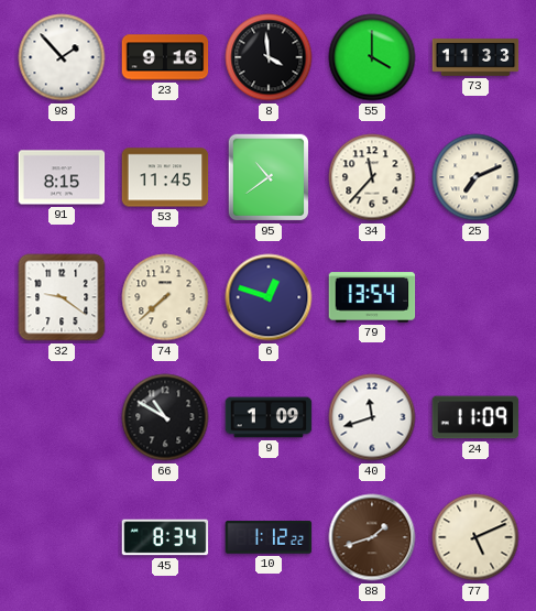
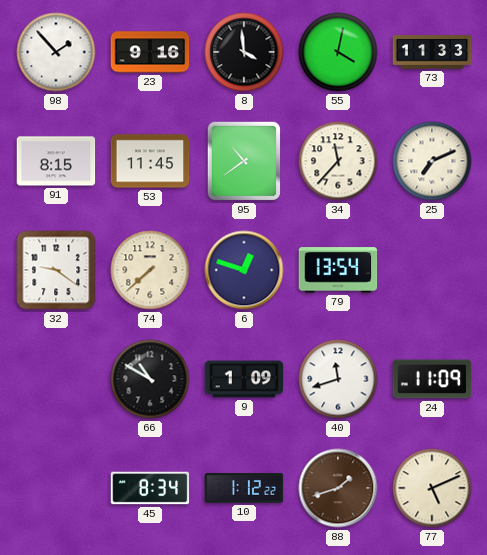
55: 4:00 -> 4:02
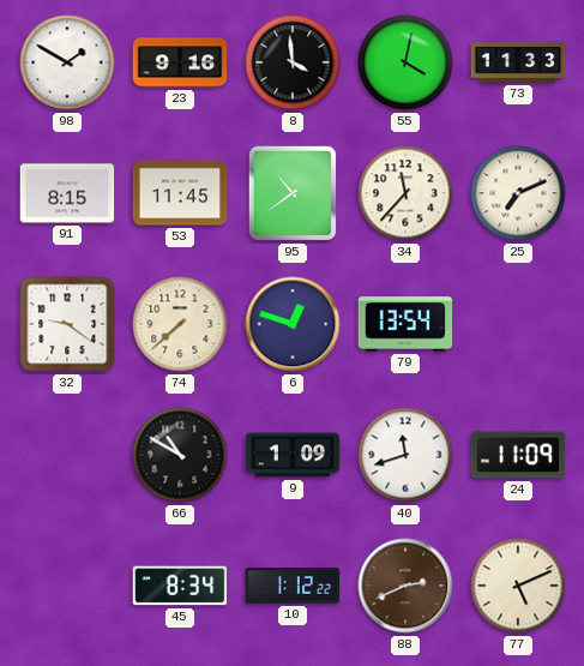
98: 1:53 -> 1:50
88: 1:42 -> 2:41
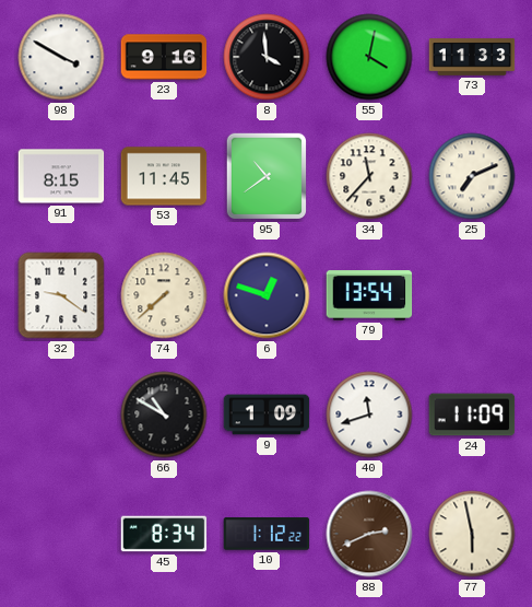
98: 1:50 -> 3:50
77: 5:11 -> 5:58
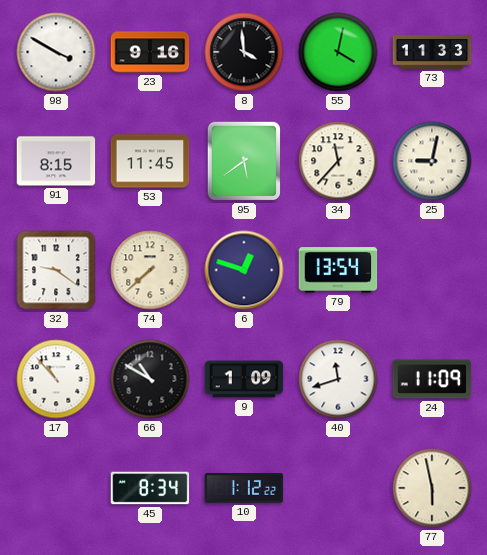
95: 10:39 -> 5:39
25: 7:11 -> 9:02
17: none -> 10:53
88: 2:41 -> none
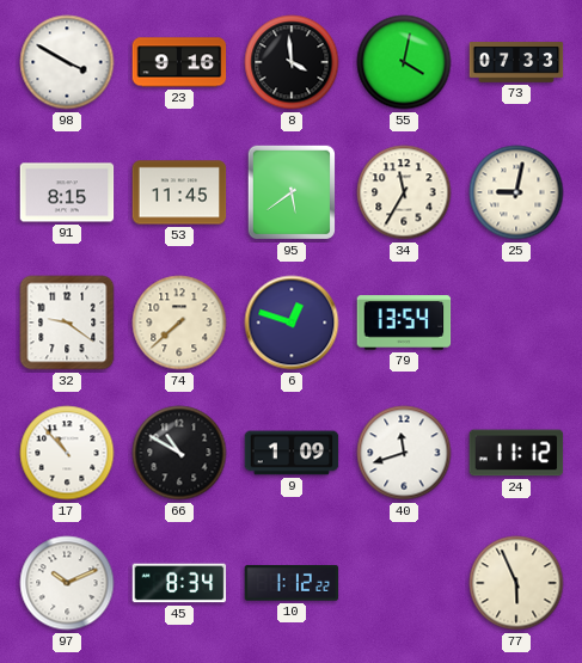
73: 11:33 -> 07:33
34: 11:37 -> 11:35
24: 11:09 -> 11:12
97: none -> 10:11
77: 5:58 -> 5:56
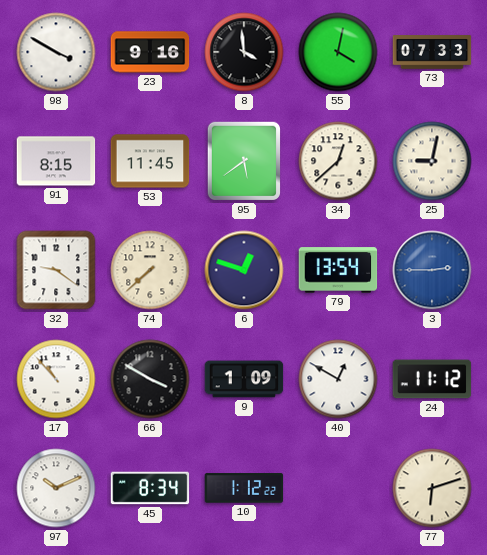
34: 11:35 -> 12:38
3: none -> 2:45
66: 10:50 -> 3:50
40: 11:42 -> 12:50
77: 5:56 -> 6:12
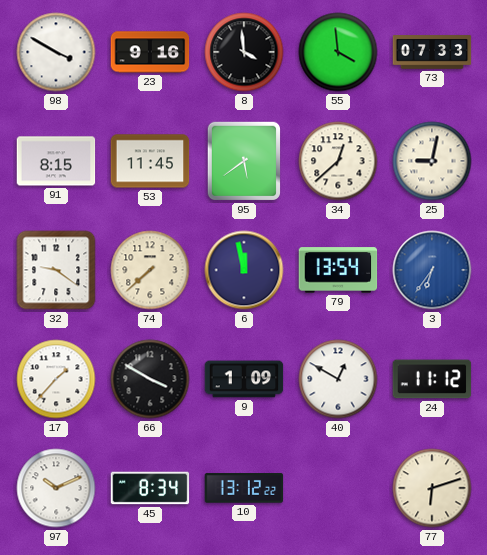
55: 4:02 -> 3:59
6: 12:48 -> 11:58
3: 2:45 -> 6:36
17: 10:53 -> 1:37
10: 1:12 -> 13:12
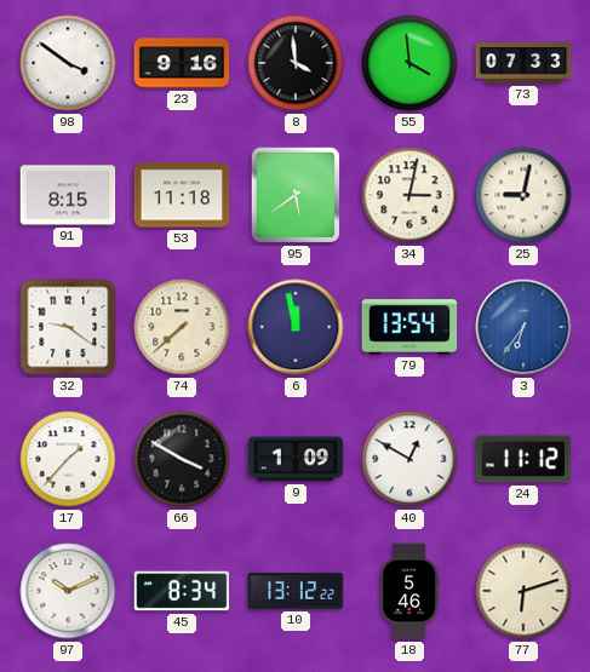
98: 3:50 -> 3:51
53: 11:45 -> 11:18
34: 12:38 -> 3:02
18: none -> 5:46
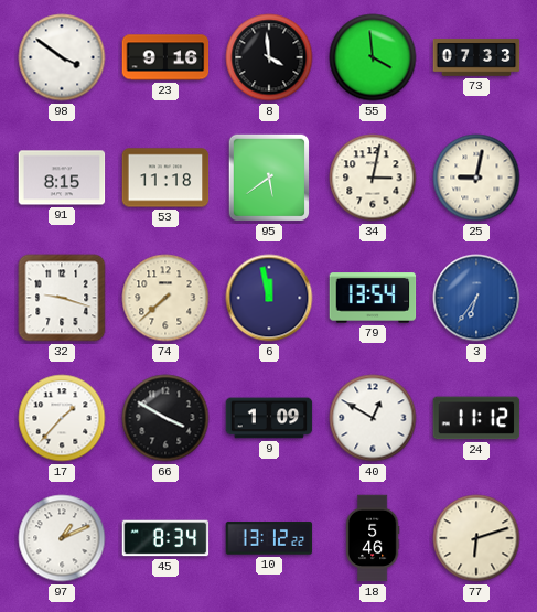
32: 9:21 -> 9:18
97: 10:11 -> 1:11
